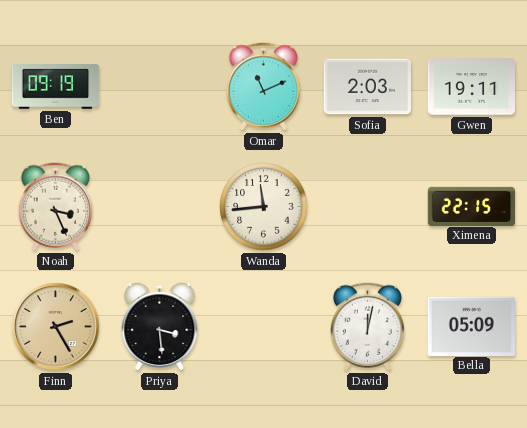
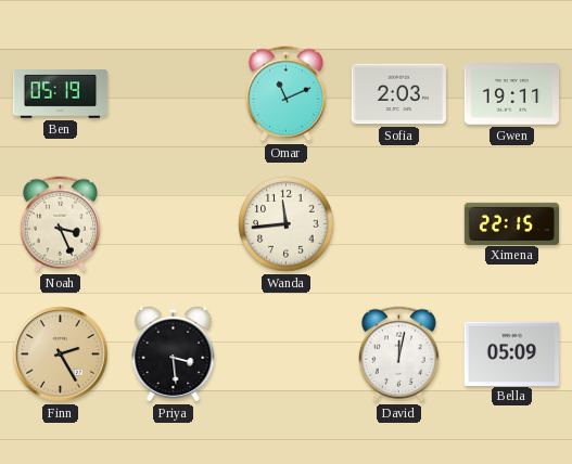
Ben: 09:19 -> 05:19
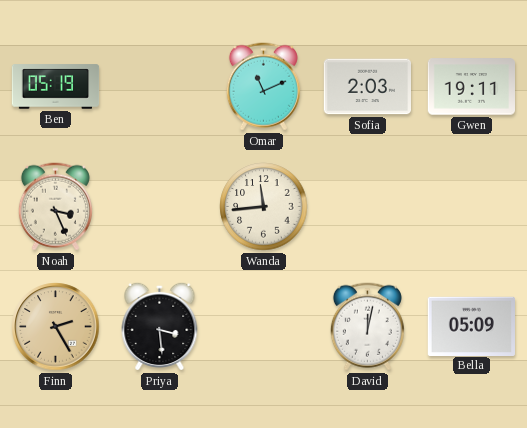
Ximena: 22:15 -> none
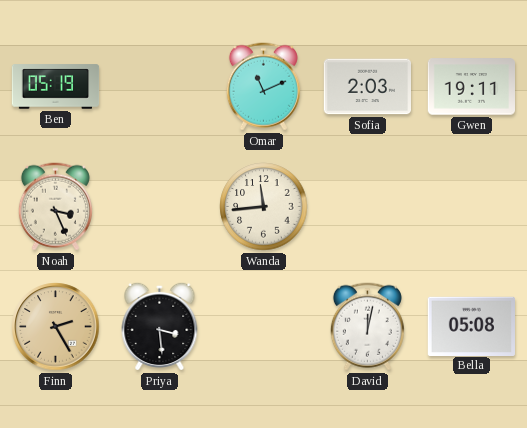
Bella: 05:09 -> 05:08
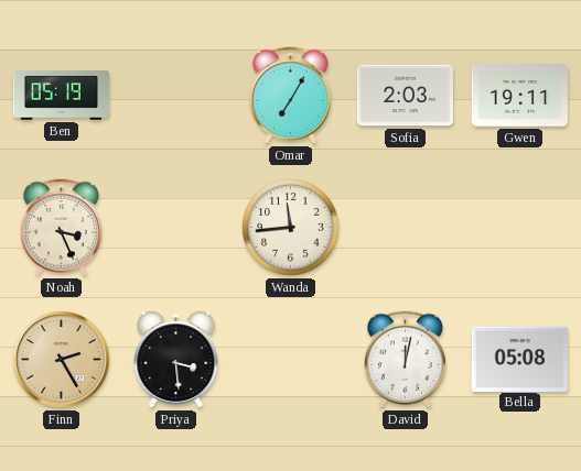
Omar: 11:11 -> 7:05
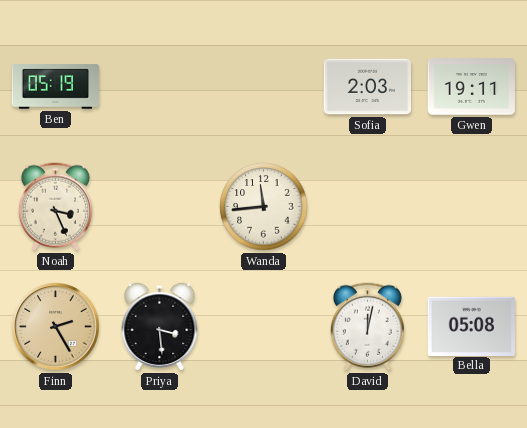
Omar: 7:05 -> none
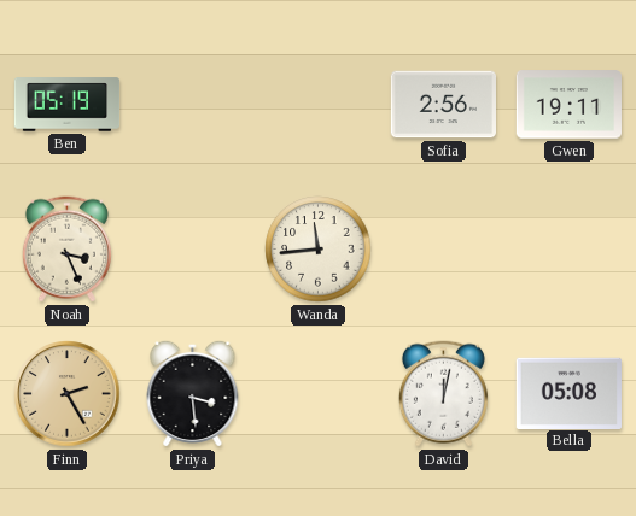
Sofia: 2:03 -> 2:56
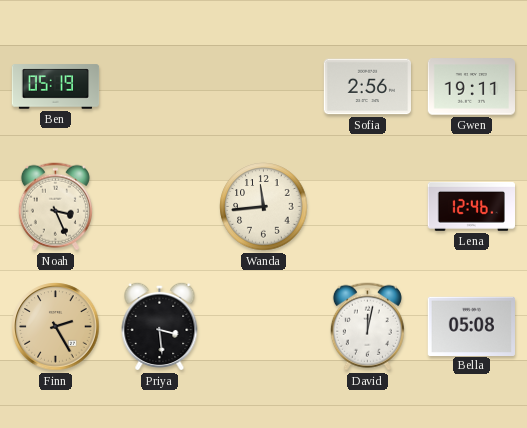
Lena: none -> 12:46
